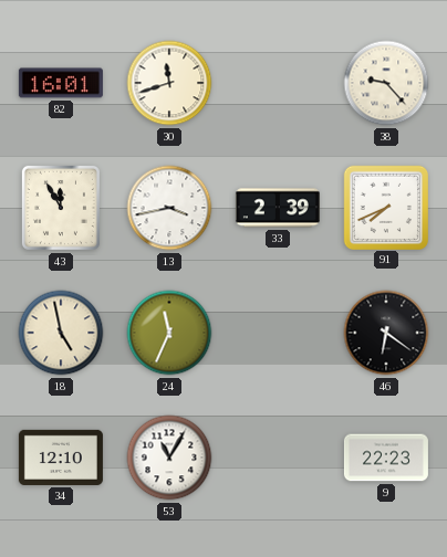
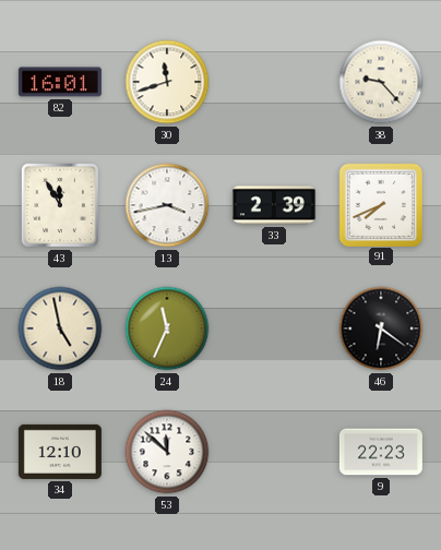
53: 11:05 -> 11:52
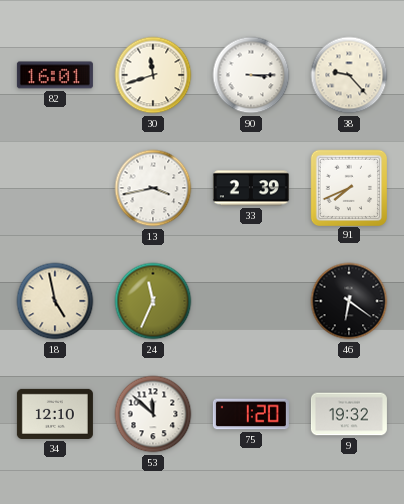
90: none -> 3:15
43: 11:55 -> none
75: none -> 1:20
9: 22:23 -> 19:32
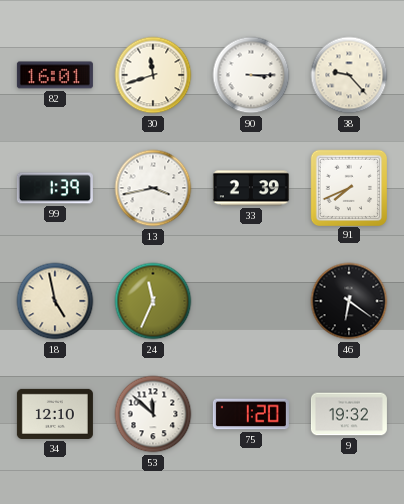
99: none -> 1:39
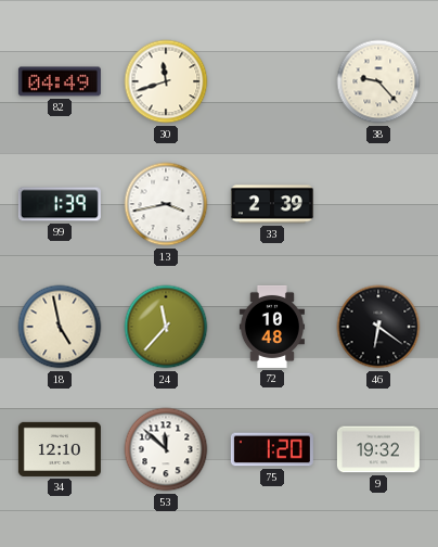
82: 16:01 -> 04:49
90: 3:15 -> none
91: 7:41 -> none
24: 11:34 -> 11:37
72: none -> 10:48
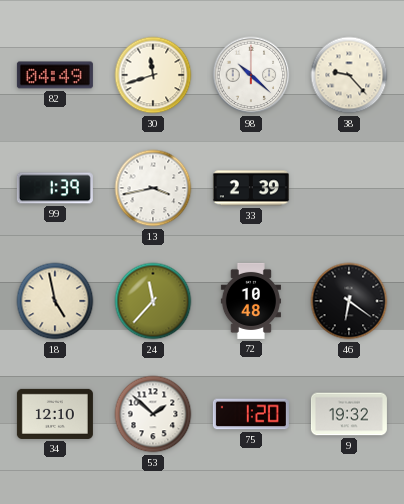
98: none -> 10:22
53: 11:52 -> 1:52
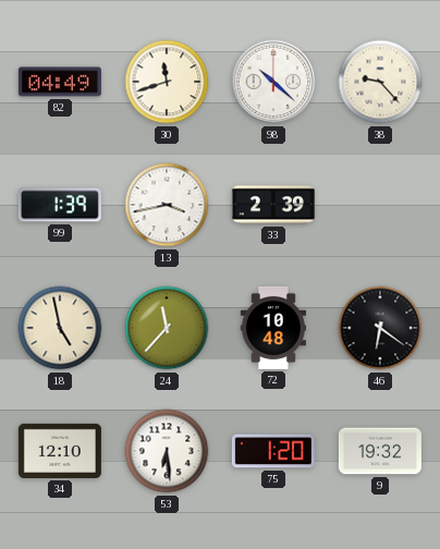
53: 1:52 -> 6:29
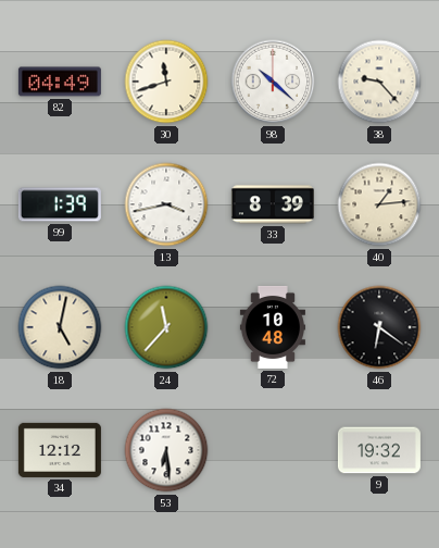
33: 2:39 -> 8:39
40: none -> 1:14
18: 4:58 -> 5:02
34: 12:10 -> 12:12
75: 1:20 -> none
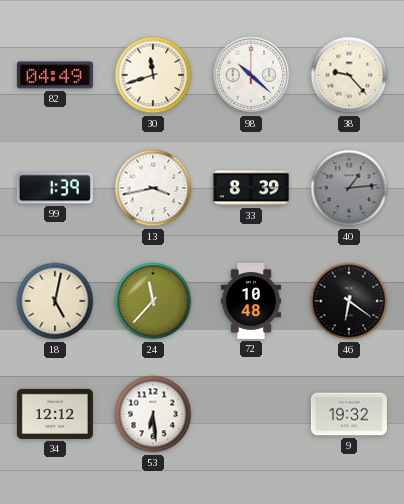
40 dial: cream -> grey
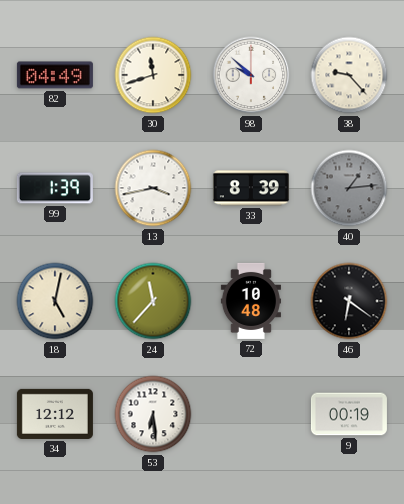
98: 10:22 -> 9:52
9: 19:32 -> 00:19
